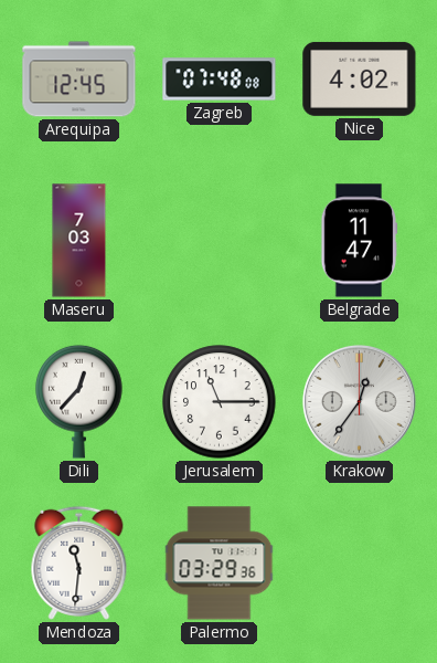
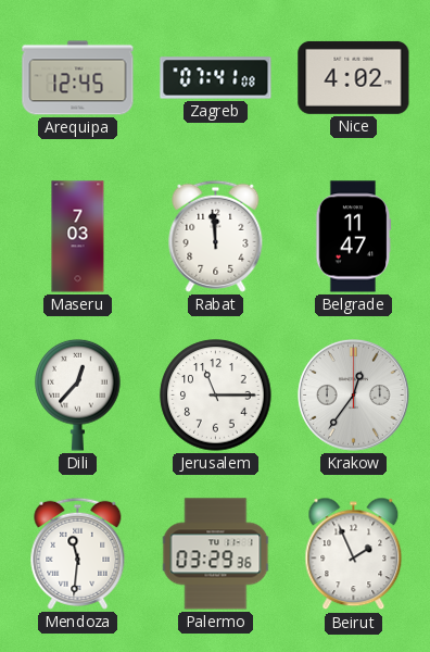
Zagreb: 07:48 -> 07:41
Rabat: none -> 11:59
Beirut: none -> 1:56
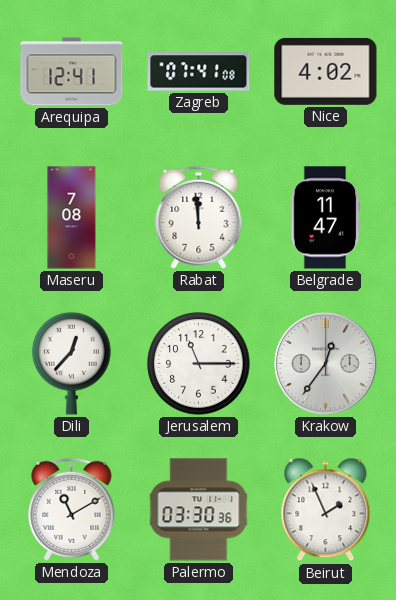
Arequipa: 12:45 -> 12:41
Maseru: 7:03 -> 7:08
Mendoza: 11:31 -> 11:10
Palermo: 03:29 -> 03:30
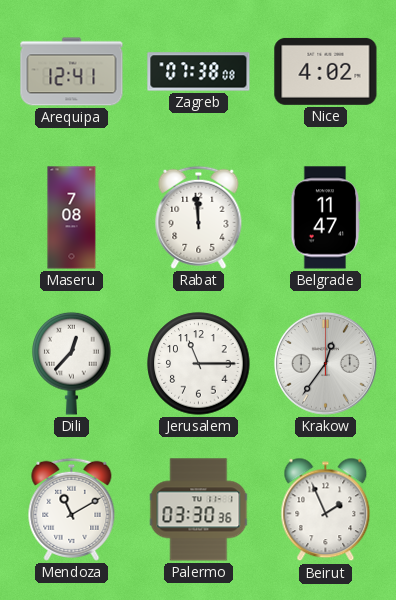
Zagreb: 07:41 -> 07:38
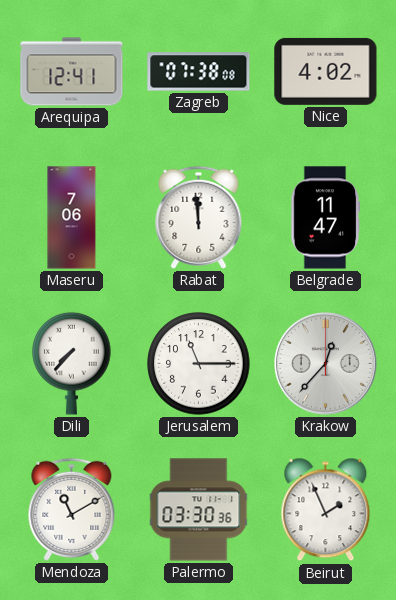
Maseru: 7:08 -> 7:06
Dili: 12:37 -> 7:37
Krakow: 12:36 -> 12:37
